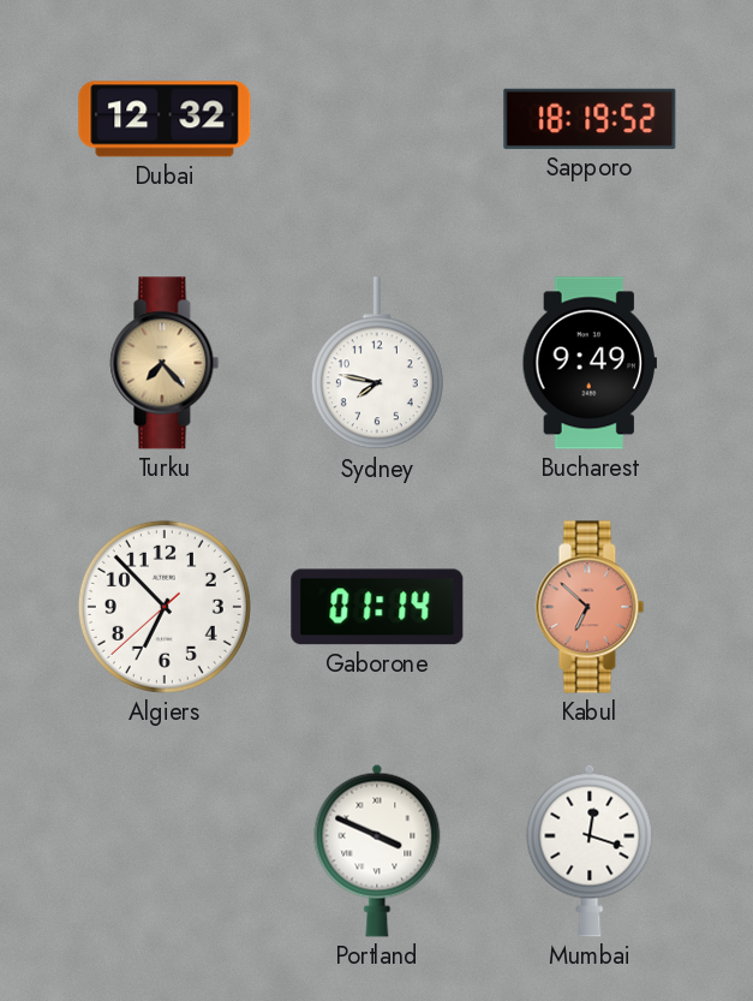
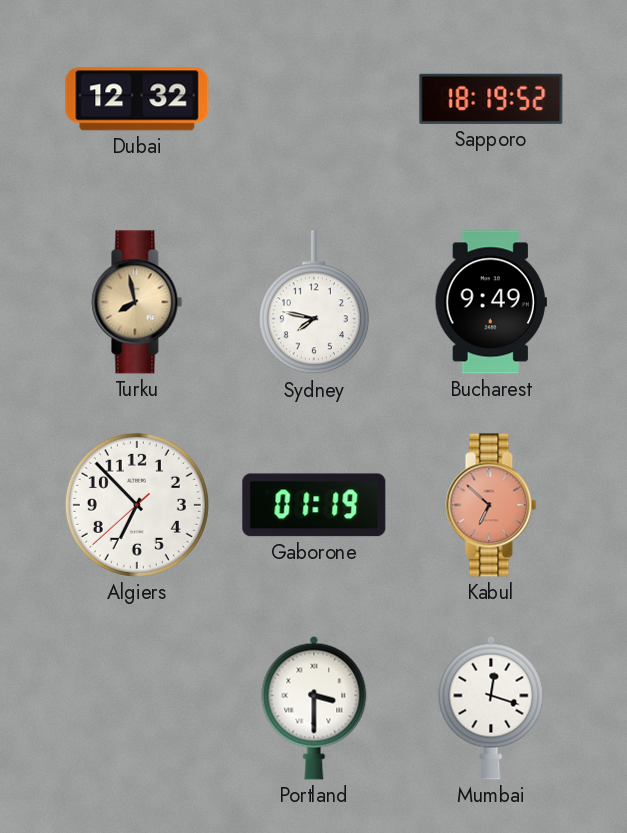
Turku: 7:23 -> 7:58
Gaborone: 01:14 -> 01:19
Portland: 3:49 -> 3:30
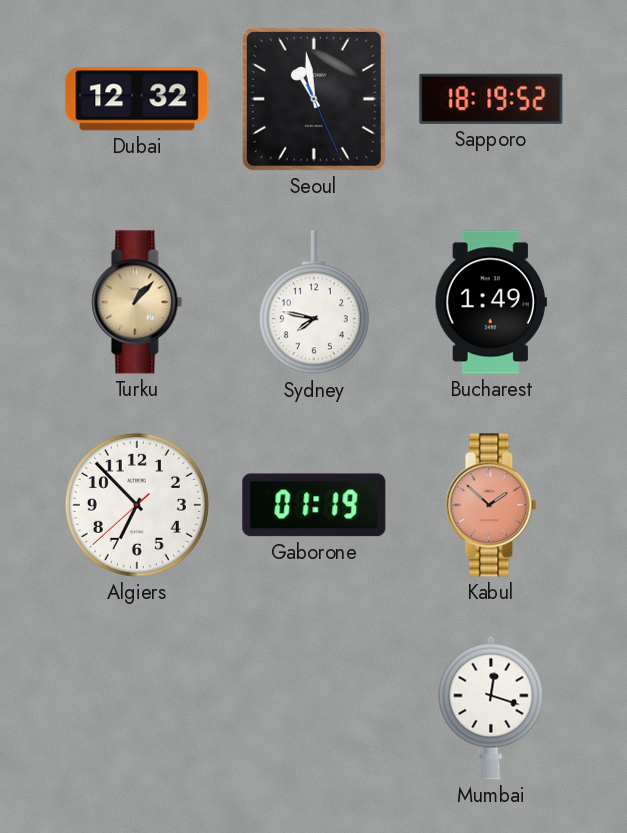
Seoul: none -> 10:58
Turku: 7:58 -> 1:07
Bucharest: 9:49 -> 1:49
Kabul: 6:52 -> 1:52
Portland: 3:30 -> none
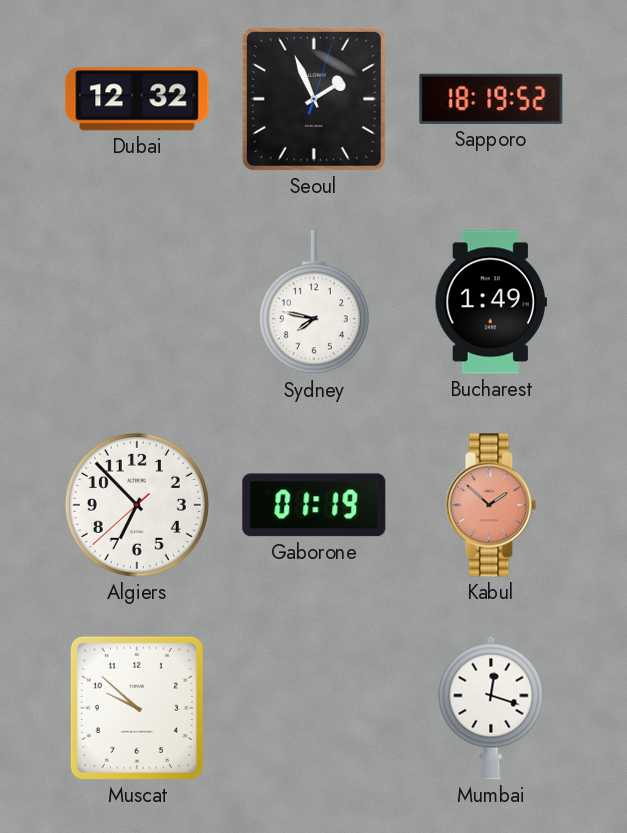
Seoul: 10:58 -> 1:56
Turku: 1:07 -> none
Muscat: none -> 9:52
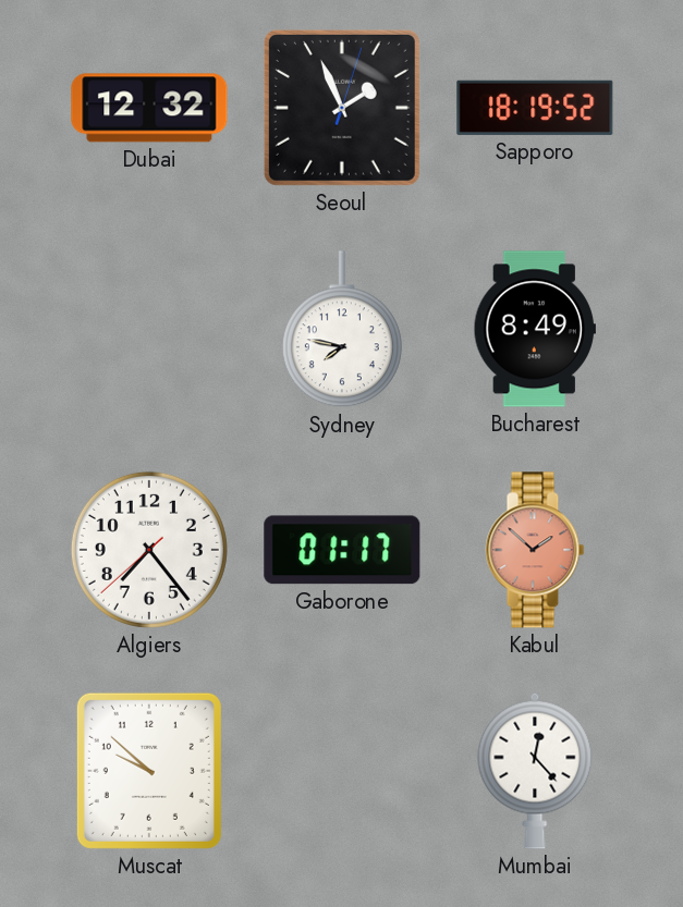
Bucharest: 1:49 -> 8:49
Algiers: 6:52 -> 7:23
Gaborone: 01:19 -> 01:17
Mumbai: 12:18 -> 12:23
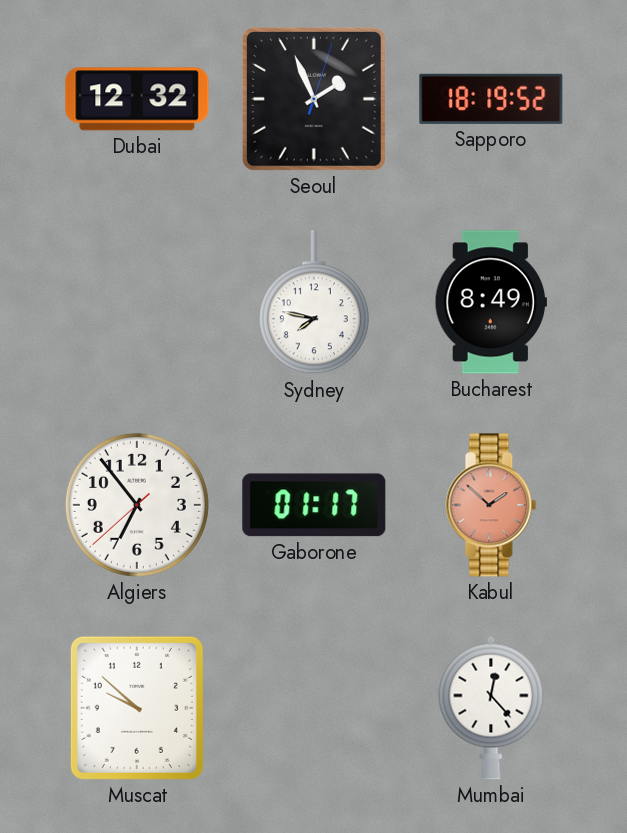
Algiers: 7:23 -> 6:53
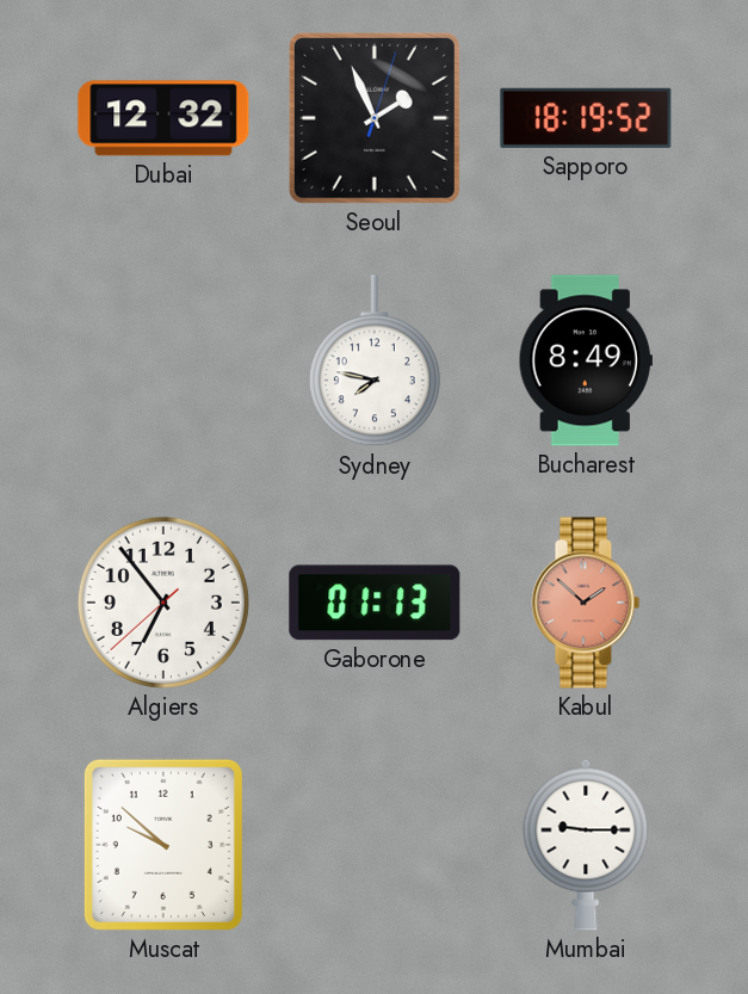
Gaborone: 01:17 -> 01:13
Mumbai: 12:23 -> 9:15
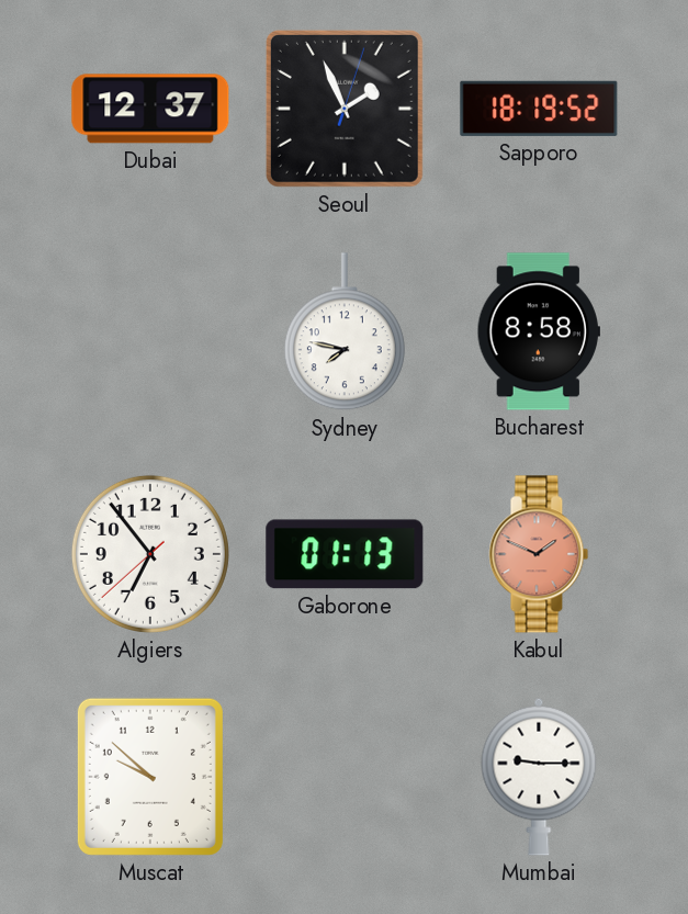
Dubai: 12:32 -> 12:37
Bucharest: 8:49 -> 8:58
Kabul: 1:52 -> 1:49
